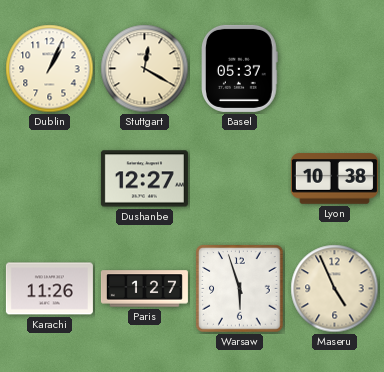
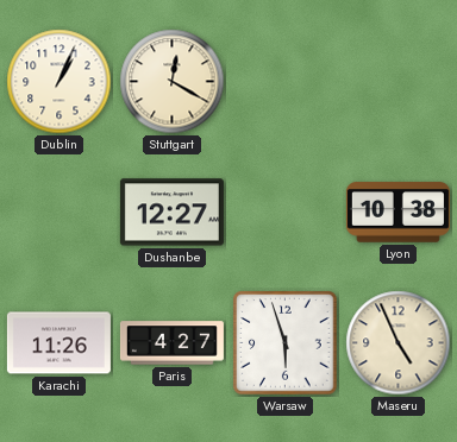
Basel: 05:37 -> none
Paris: 1:27 -> 4:27
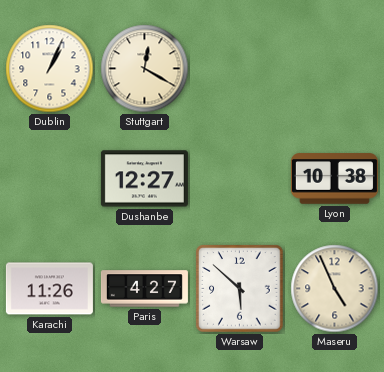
Warsaw: 5:57 -> 5:52
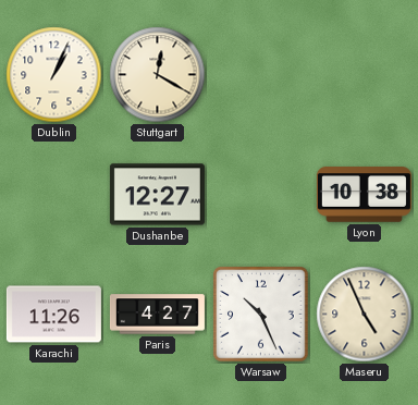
Warsaw: 5:52 -> 10:26
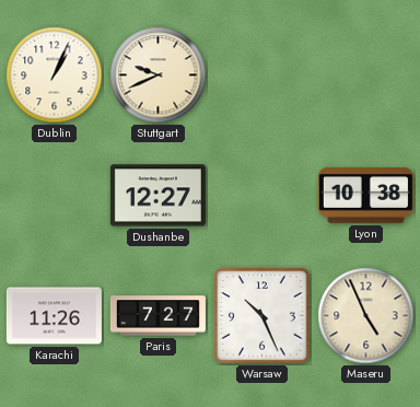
Stuttgart: 12:20 -> 9:41
Paris: 4:27 -> 7:27
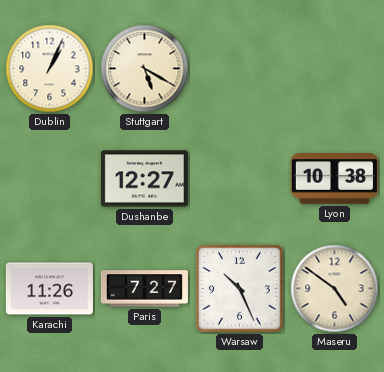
Stuttgart: 9:41 -> 5:20
Maseru: 4:56 -> 4:51
